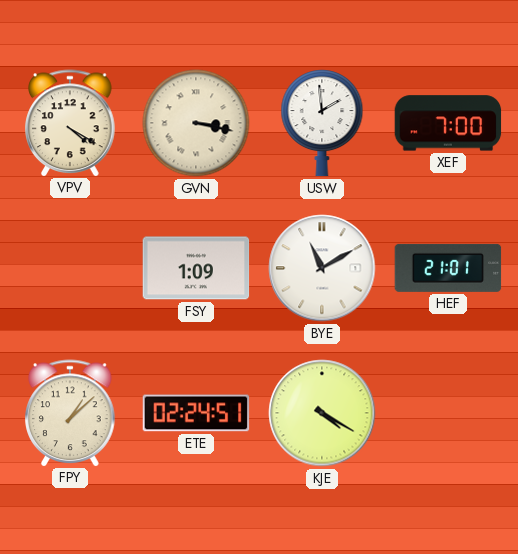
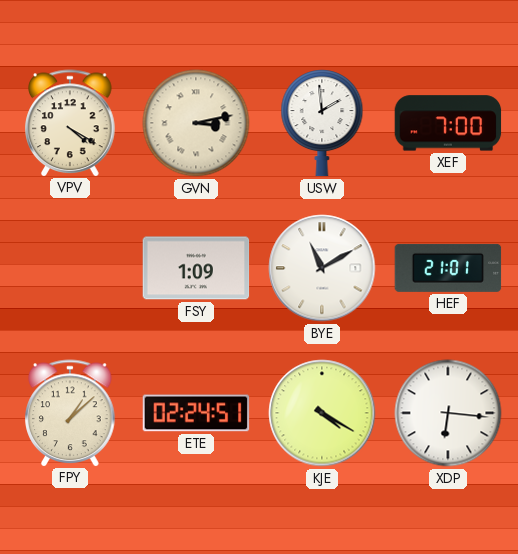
GVN: 3:17 -> 3:13
XDP: none -> 6:16
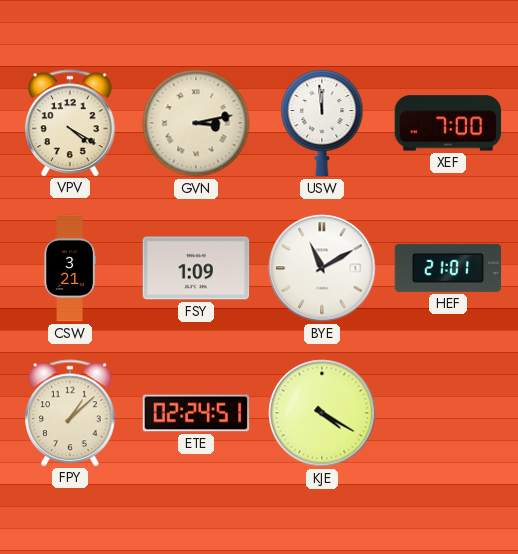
USW: 1:59 -> 11:59
CSW: none -> 3:21
XDP: 6:16 -> none
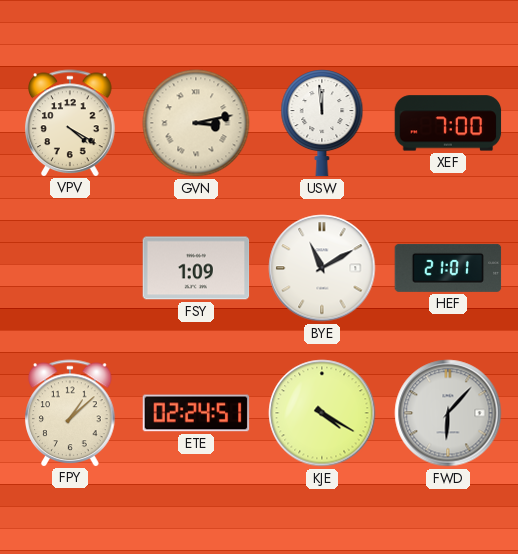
CSW: 3:21 -> none
FWD: none -> 6:07
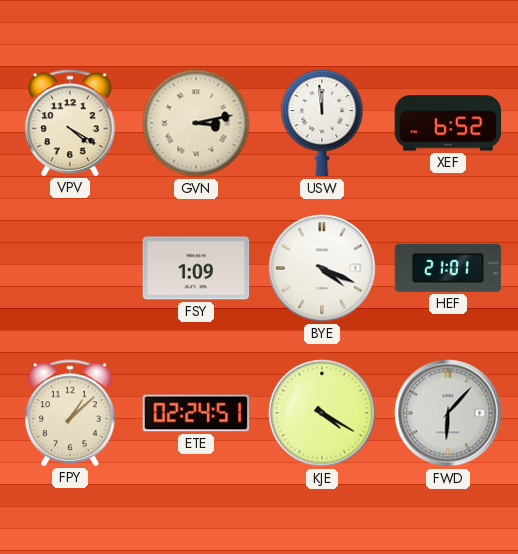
XEF: 7:00 -> 6:52
BYE: 11:10 -> 4:19
